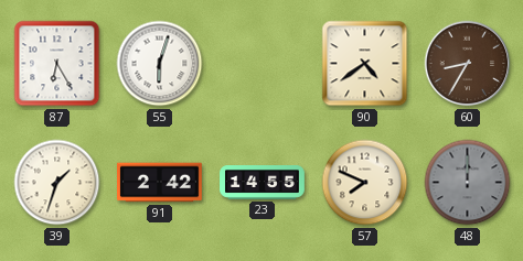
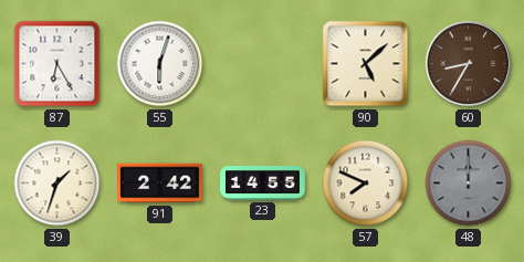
90: 4:39 -> 5:08
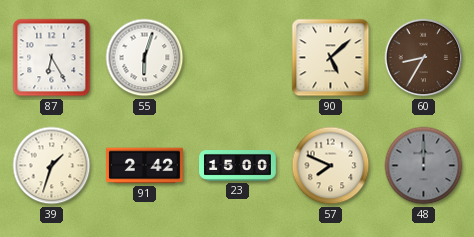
23: 14:55 -> 15:00
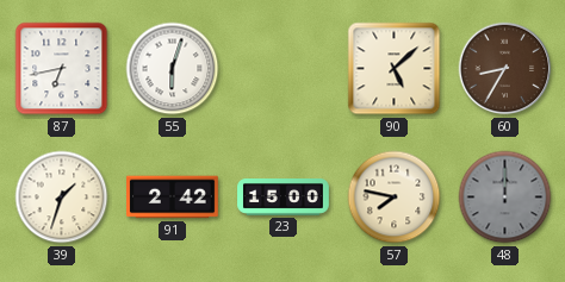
87: 6:25 -> 6:43
57: 7:49 -> 7:47
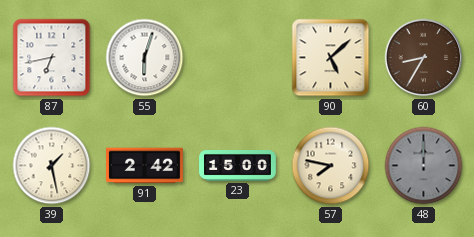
39: 1:33 -> 1:28
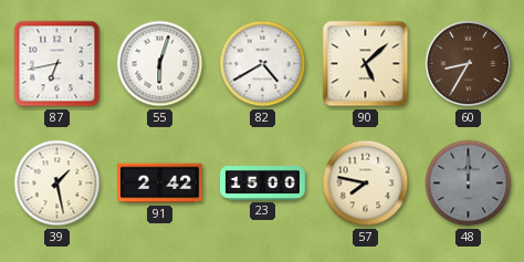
82: none -> 4:40
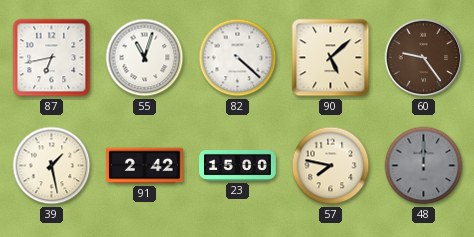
55: 6:03 -> 11:03
82: 4:40 -> 4:22
60: 8:35 -> 9:24
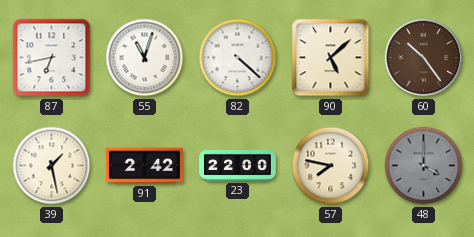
60: 9:24 -> 10:24
23: 15:00 -> 22:00
48: 12:00 -> 4:00
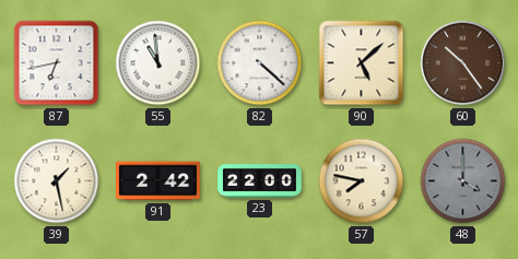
55: 11:03 -> 10:59
